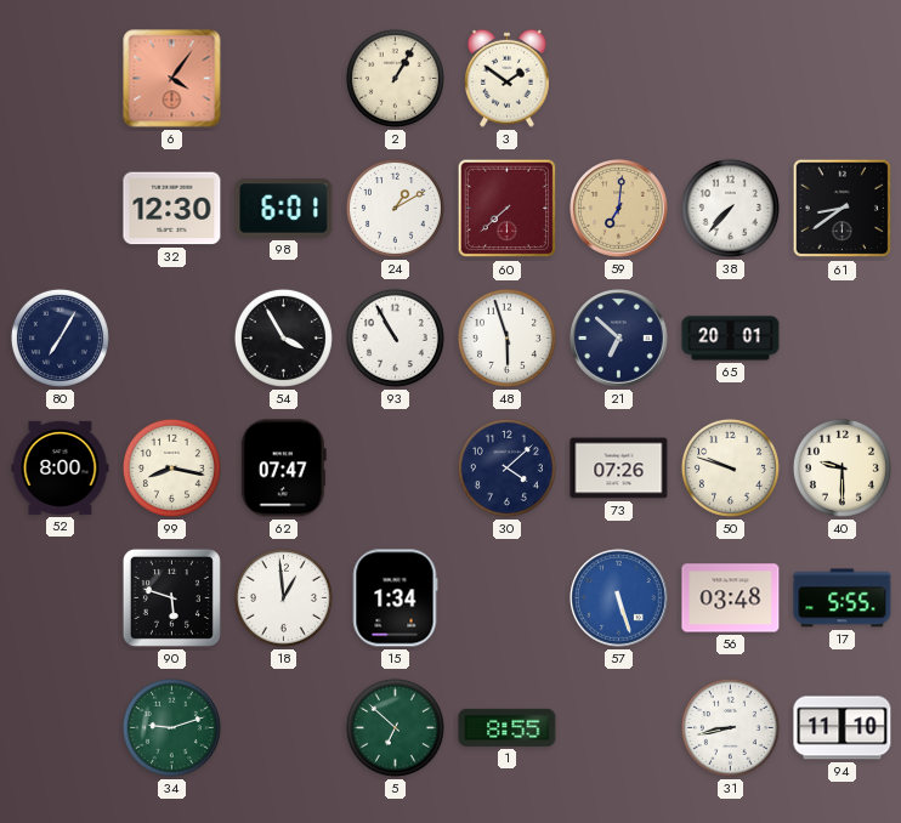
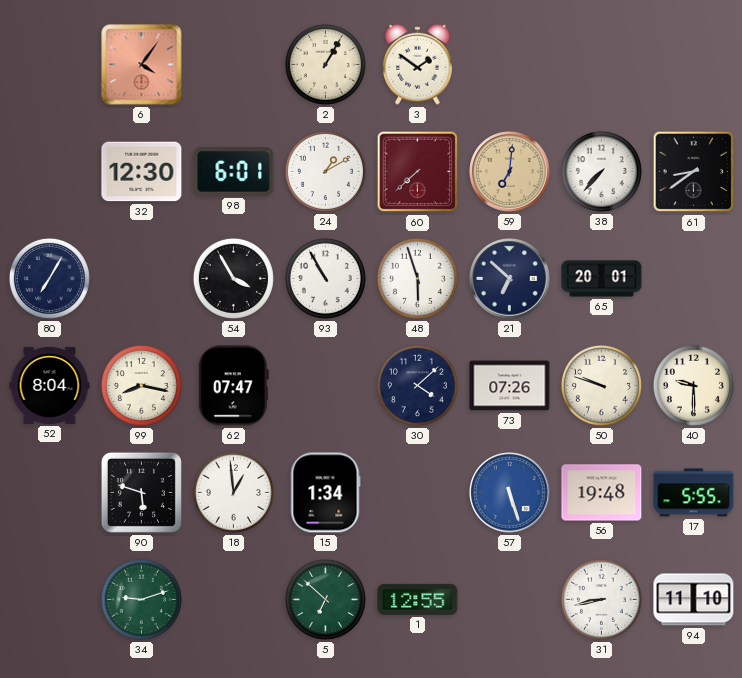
52: 8:00 -> 8:04
56: 03:48 -> 19:48
1: 8:55 -> 12:55
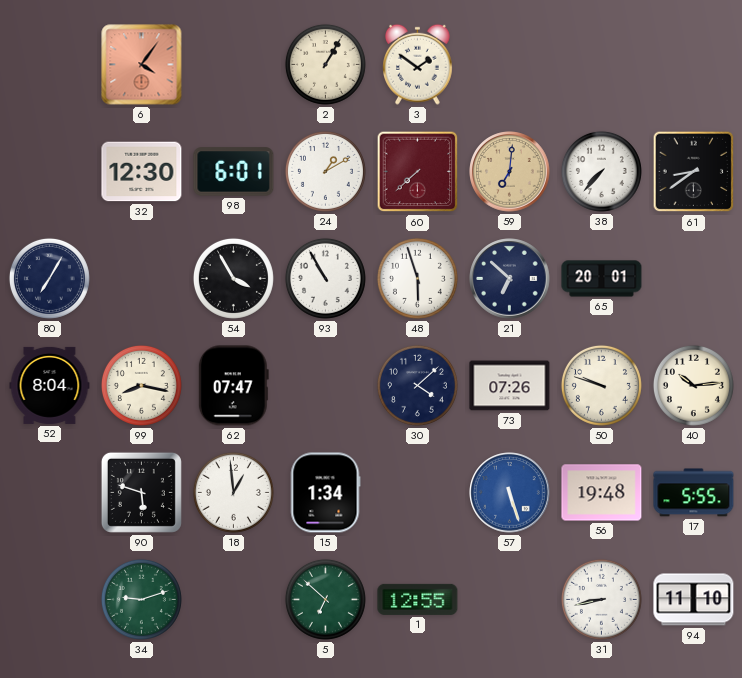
40: 9:30 -> 10:14
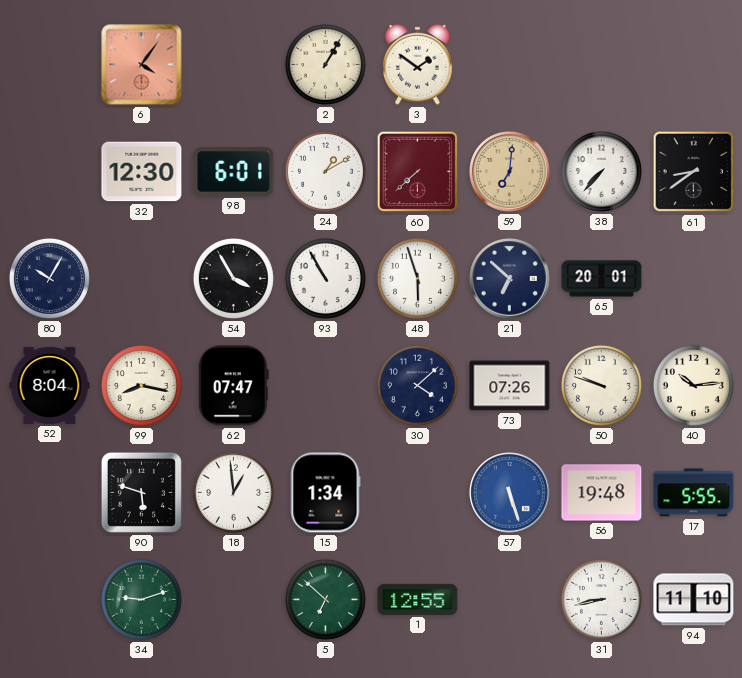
80: 7:05 -> 10:05
